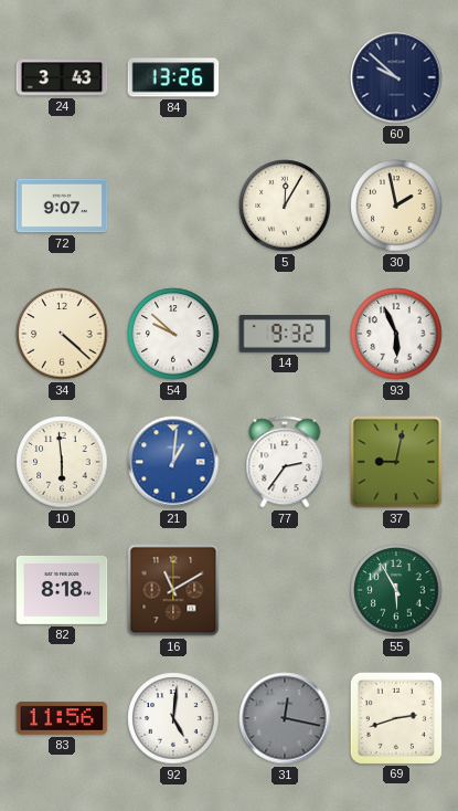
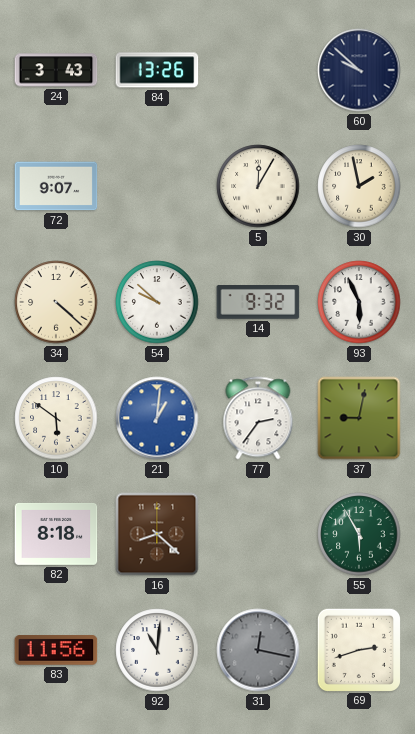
10: 5:59 -> 5:51
16: 11:10 -> 8:22
92: 5:01 -> 11:01
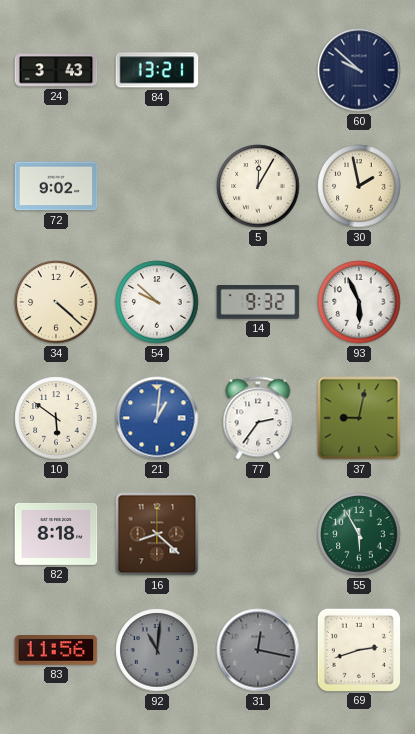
84: 13:26 -> 13:21
72: 9:07 -> 9:02
92 dial: white -> grey
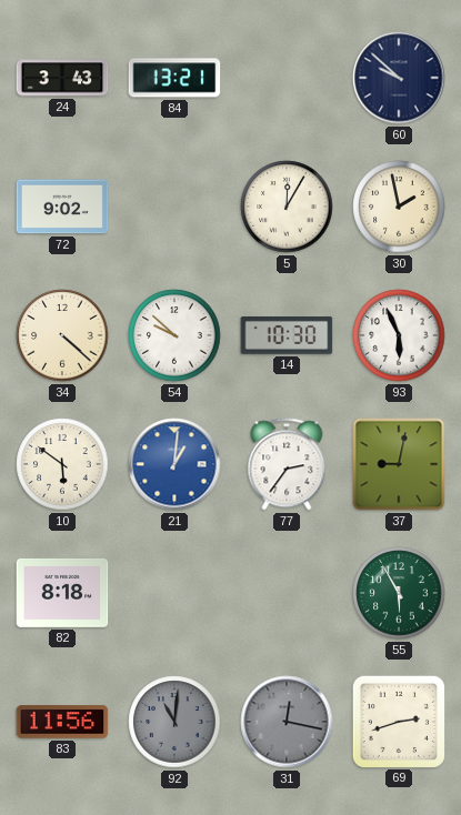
14: 9:32 -> 10:30
16: 8:22 -> none
